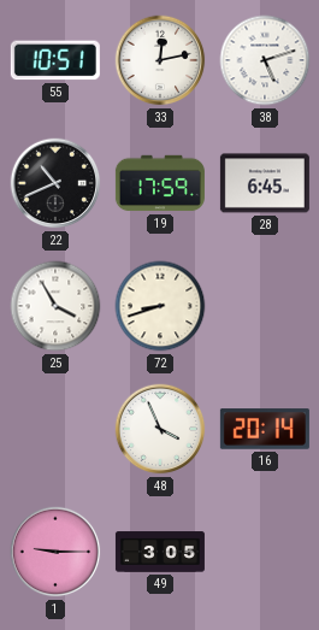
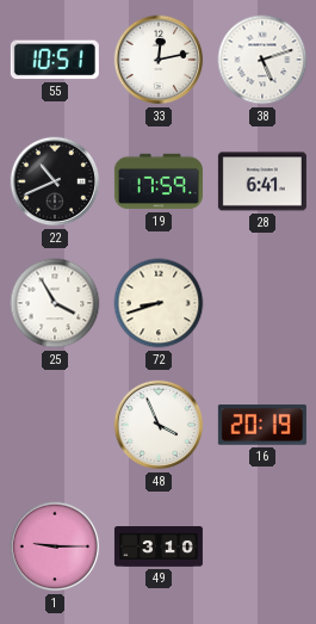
28: 6:45 -> 6:41
16: 20:14 -> 20:19
49: 3:05 -> 3:10
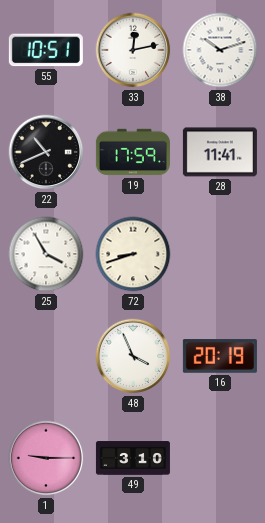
38: 5:12 -> 10:12
28: 6:41 -> 11:41
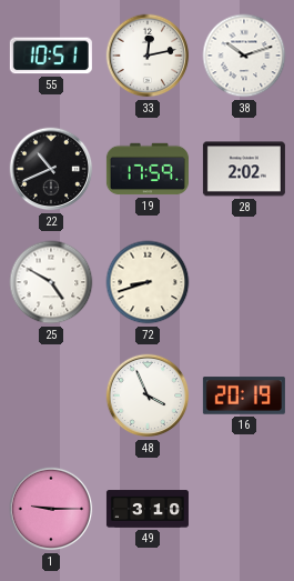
28: 11:41 -> 2:02
25: 3:55 -> 4:50
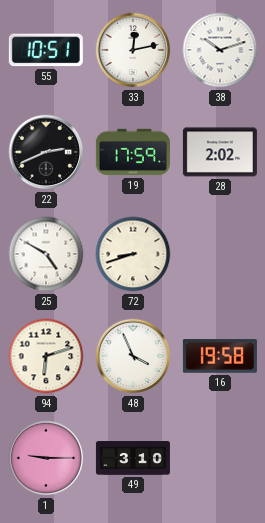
22: 10:41 -> 2:41
94: none -> 6:12
16: 20:19 -> 19:58
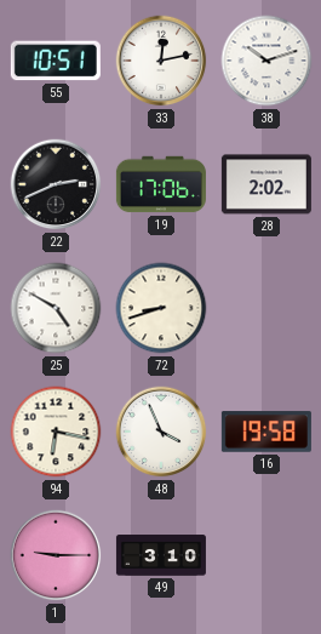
19: 17:59 -> 17:06
94: 6:12 -> 6:17
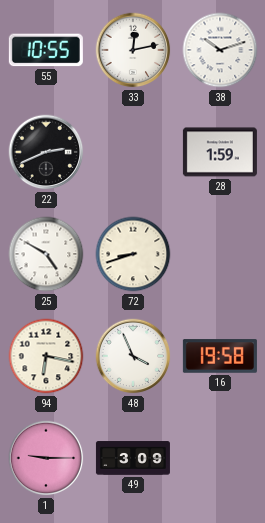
55: 10:51 -> 10:55
19: 17:06 -> none
28: 2:02 -> 1:59
49: 3:10 -> 3:09
